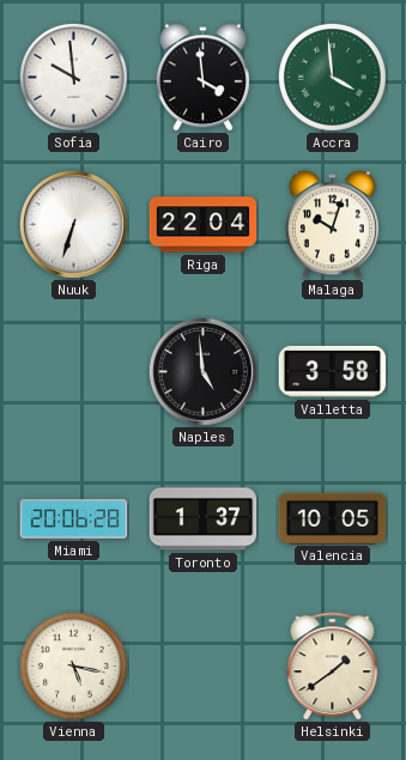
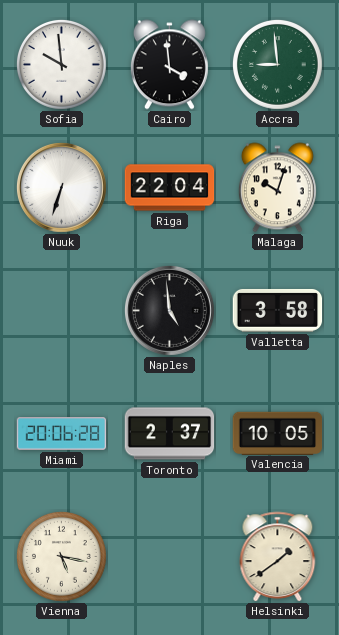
Accra: 3:59 -> 8:59
Toronto: 1:37 -> 2:37
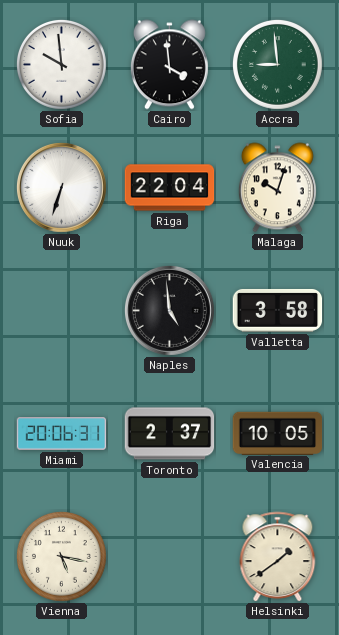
Miami: 20:06:28 -> 20:06:31
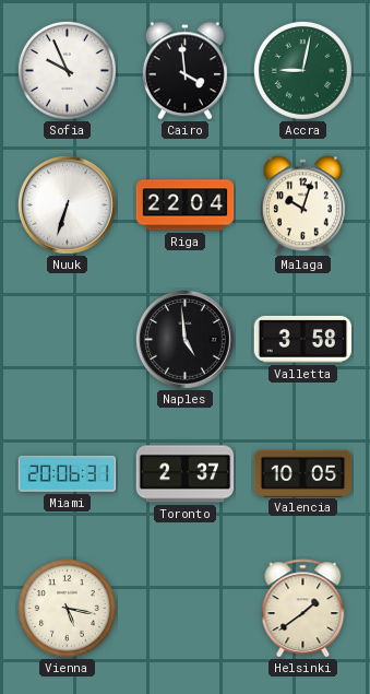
Sofia: 9:59 -> 9:56
Accra: 8:59 -> 9:02
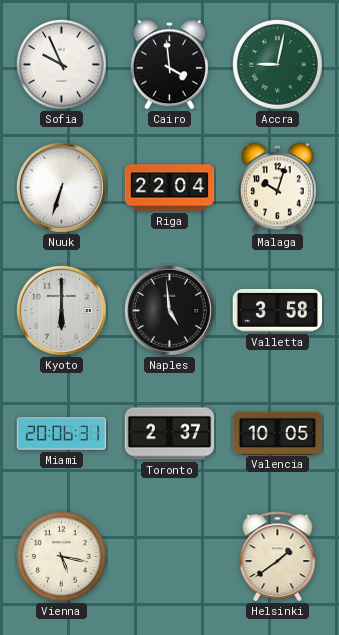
Kyoto: none -> 6:00
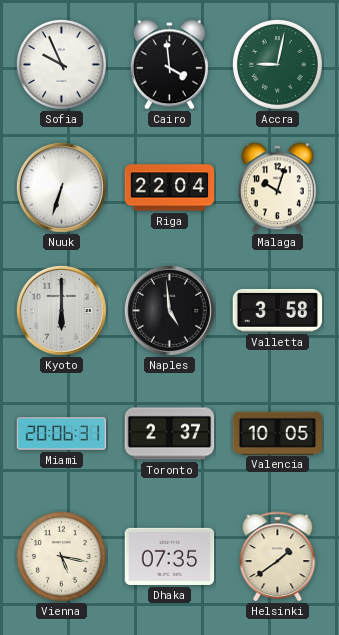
Dhaka: none -> 07:35
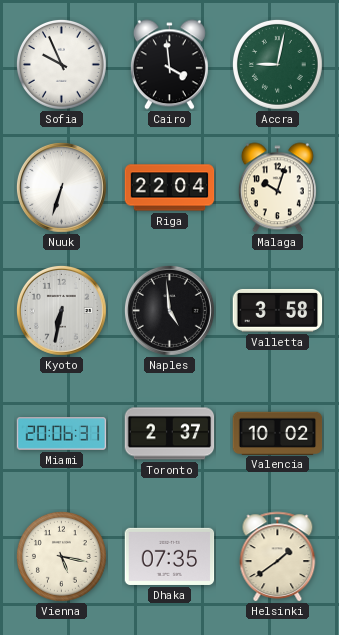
Kyoto: 6:00 -> 6:32
Valencia: 10:05 -> 10:02
